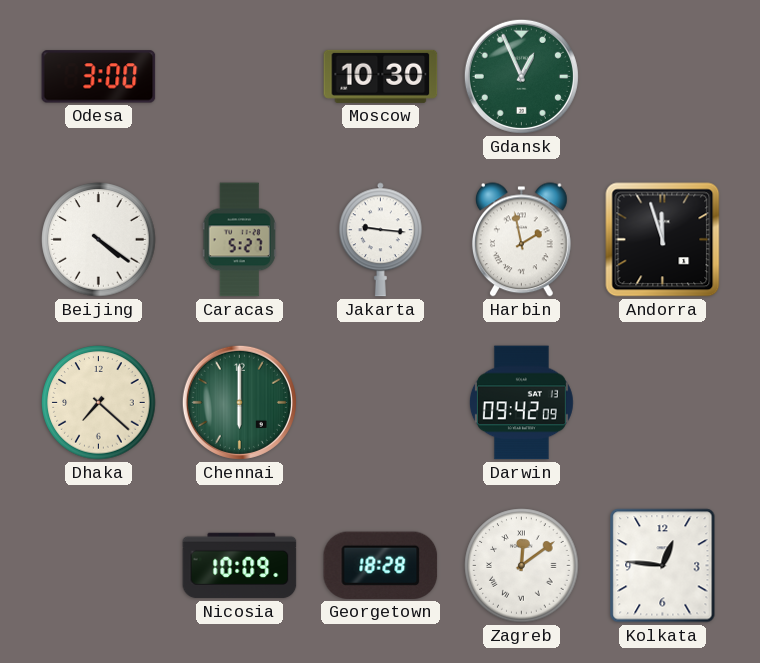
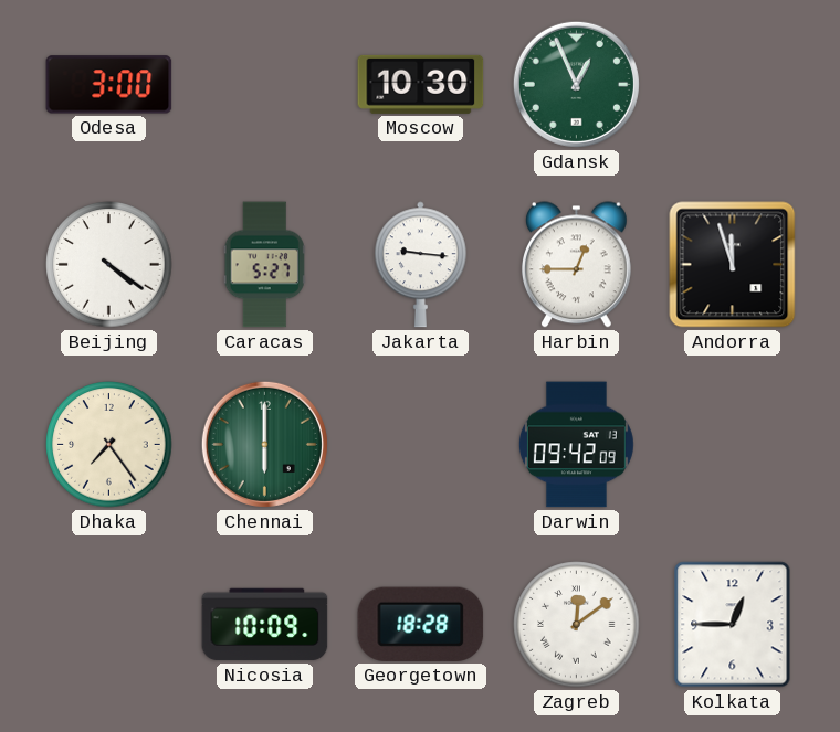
Harbin: 1:58 -> 12:45
Dhaka: 7:22 -> 7:24
Kolkata: 12:46 -> 12:45
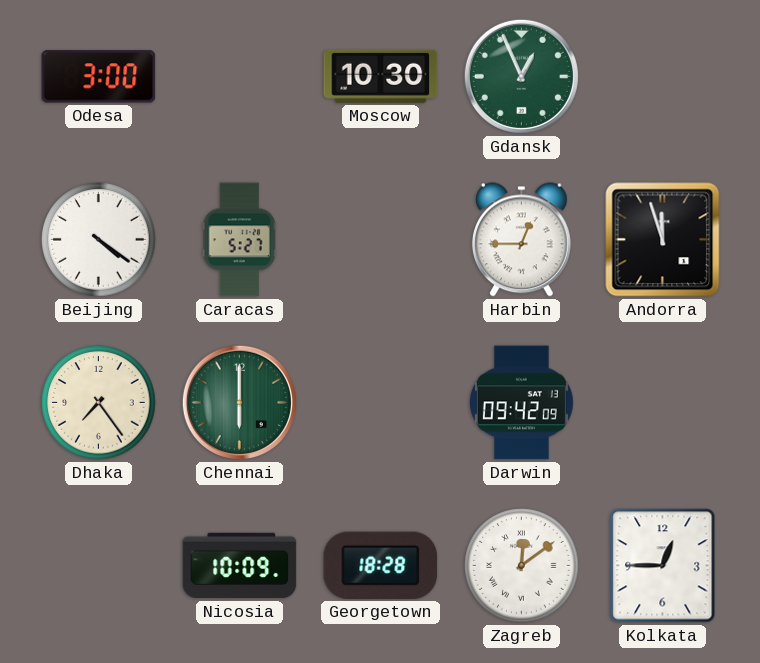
Jakarta: 9:16 -> none
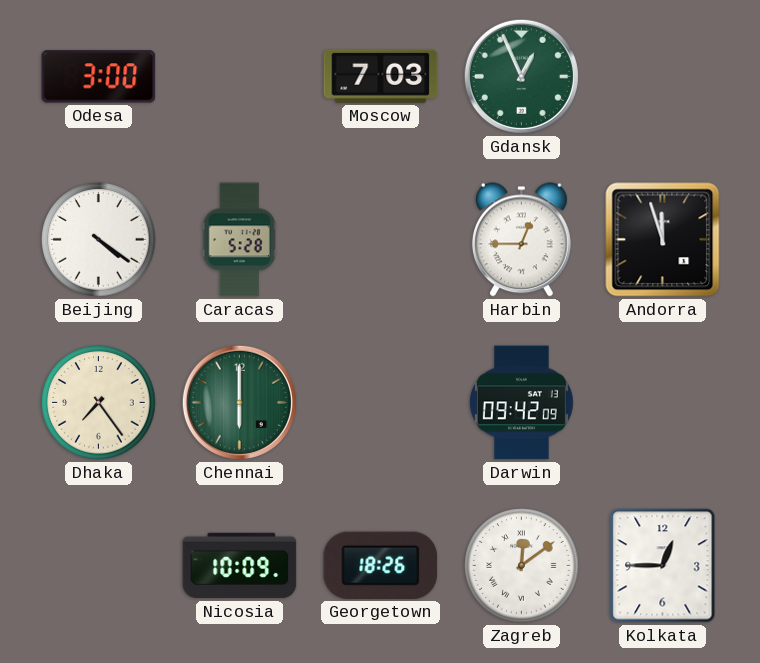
Moscow: 10:30 -> 7:03
Caracas: 5:27 -> 5:28
Georgetown: 18:28 -> 18:26
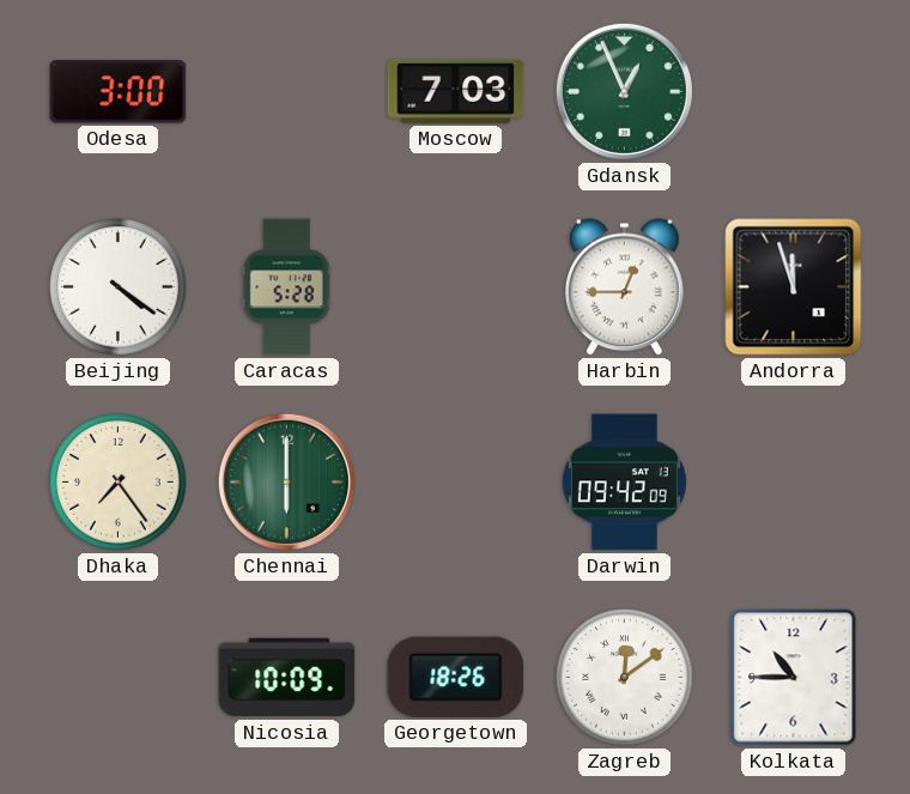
Kolkata: 12:45 -> 10:45
